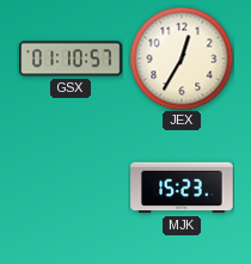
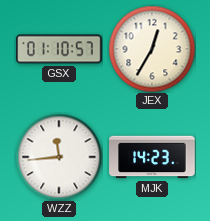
WZZ: none -> 11:44
MJK: 15:23 -> 14:23
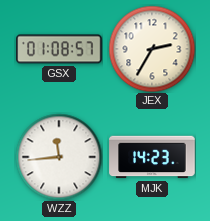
GSX: 01:10 -> 01:08
JEX: 12:35 -> 2:35
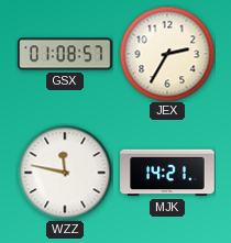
WZZ: 11:44 -> 11:47
MJK: 14:23 -> 14:21
